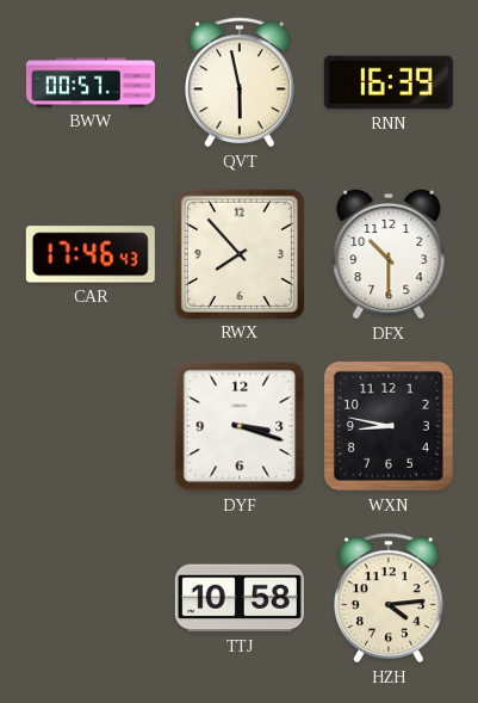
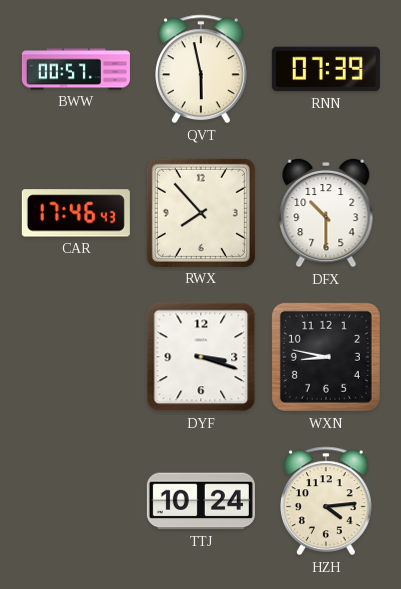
RNN: 16:39 -> 07:39
TTJ: 10:58 -> 10:24
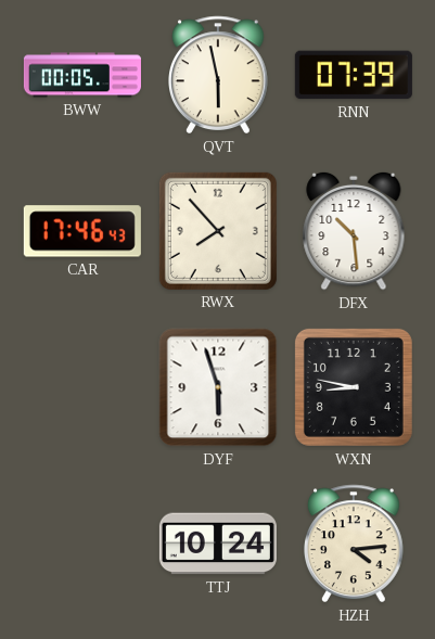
BWW: 00:57 -> 00:05
DFX: 10:30 -> 10:29
DYF: 3:18 -> 5:57
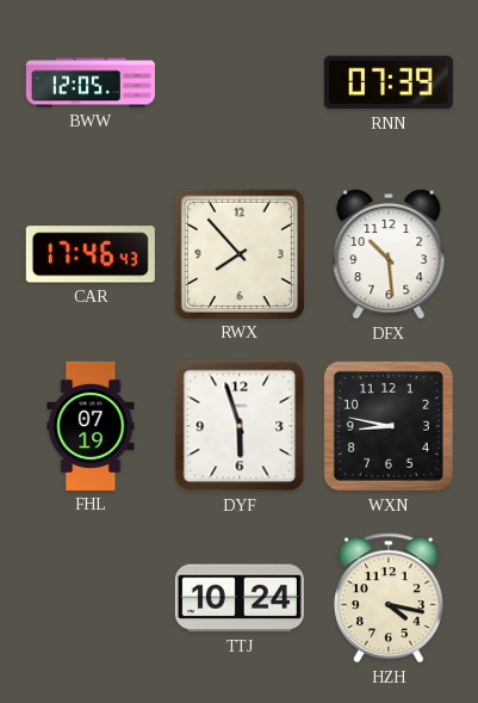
BWW: 00:05 -> 12:05
QVT: 5:58 -> none
FHL: none -> 07:19
HZH: 4:14 -> 4:17
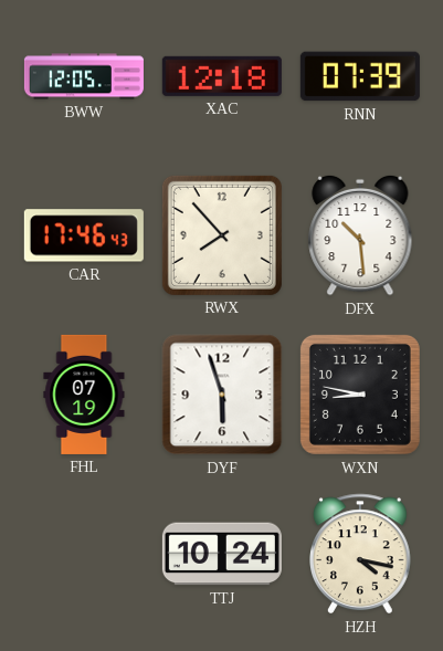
XAC: none -> 12:18
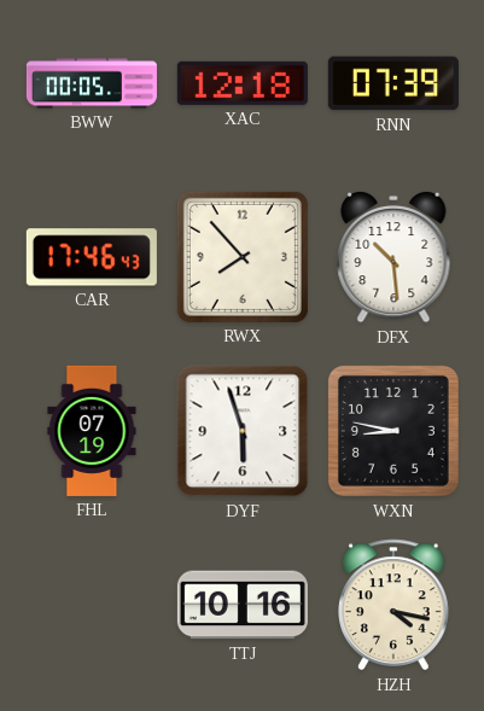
BWW: 12:05 -> 00:05
TTJ: 10:24 -> 10:16
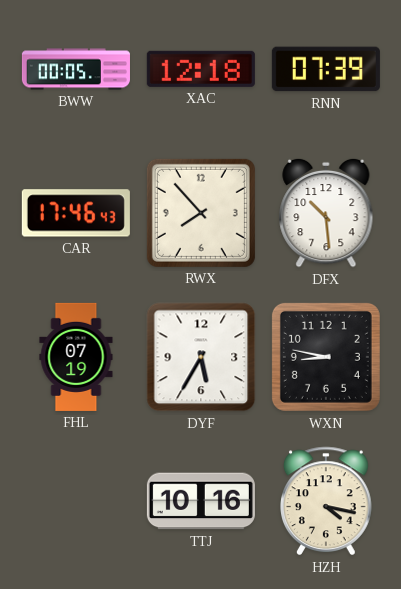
DYF: 5:57 -> 5:35
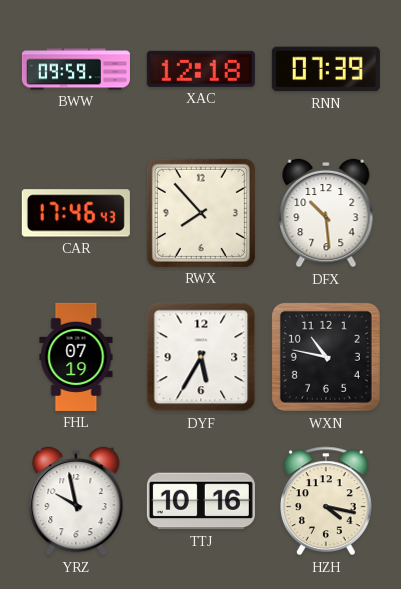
BWW: 00:05 -> 09:59
WXN: 8:47 -> 10:47
YRZ: none -> 9:58
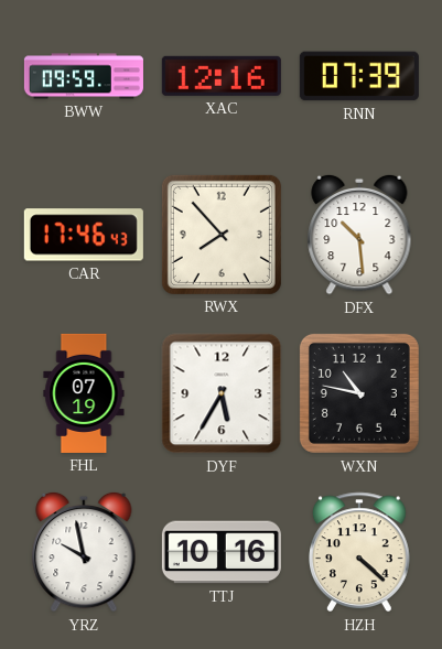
XAC: 12:18 -> 12:16
HZH: 4:17 -> 4:22
